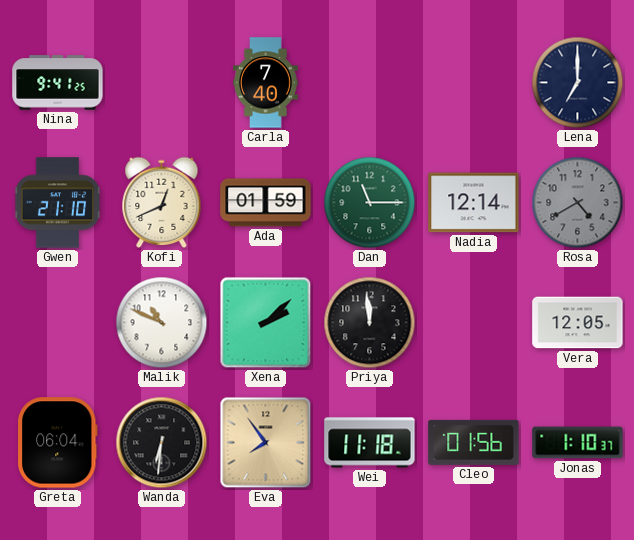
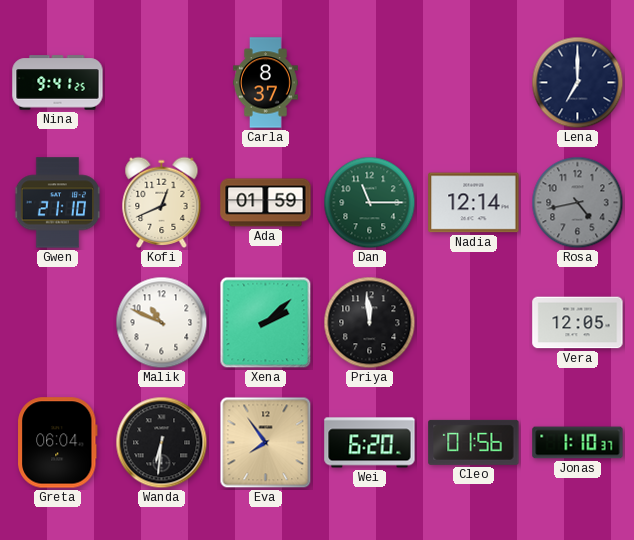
Carla: 7:40 -> 8:37
Rosa: 4:40 -> 4:43
Wei: 11:18 -> 6:20
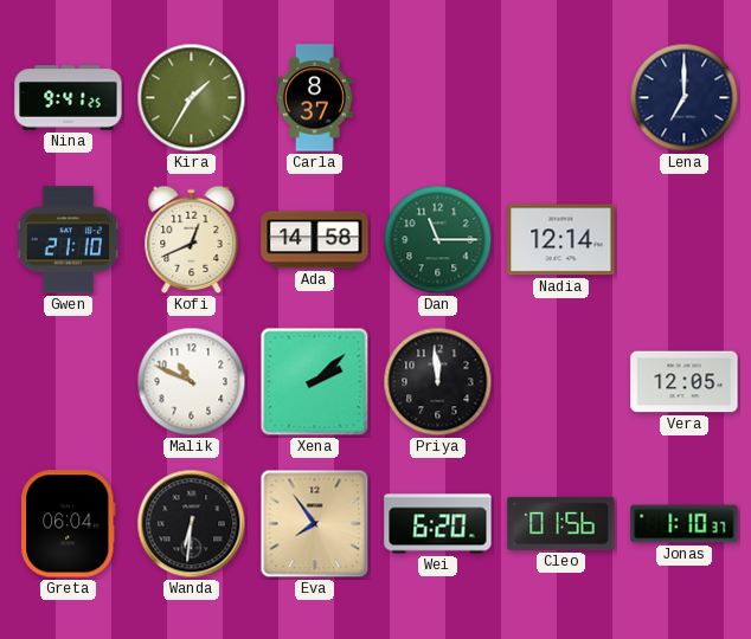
Kira: none -> 1:35
Ada: 01:59 -> 14:58
Rosa: 4:43 -> none
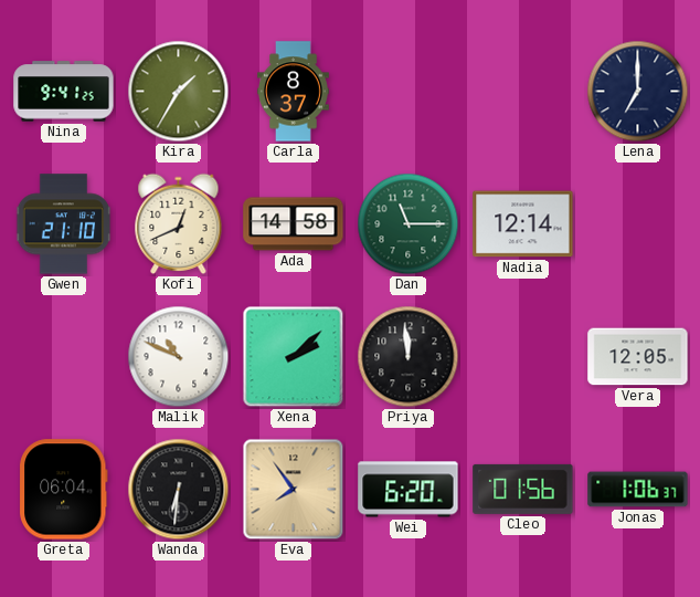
Jonas: 1:10 -> 1:06
